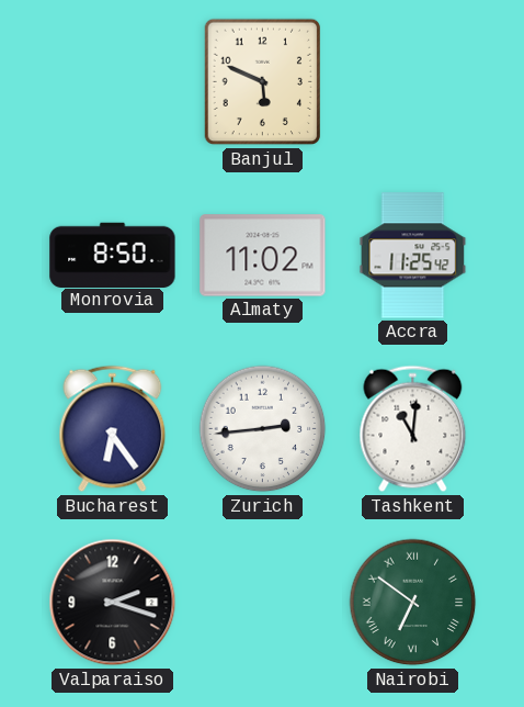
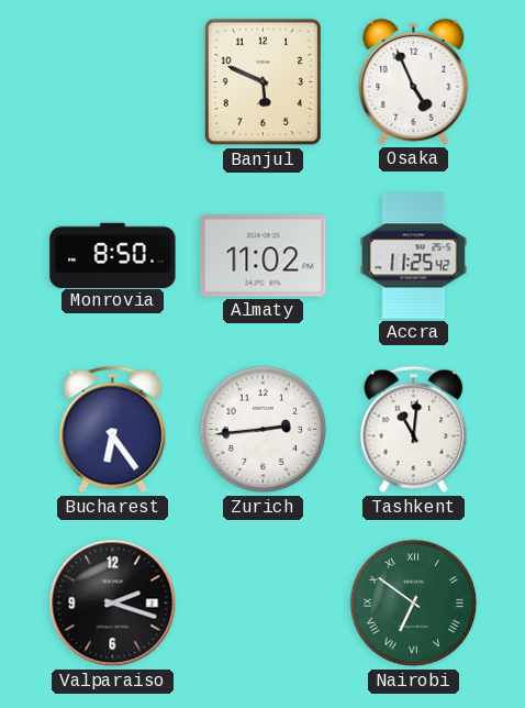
Osaka: none -> 4:56
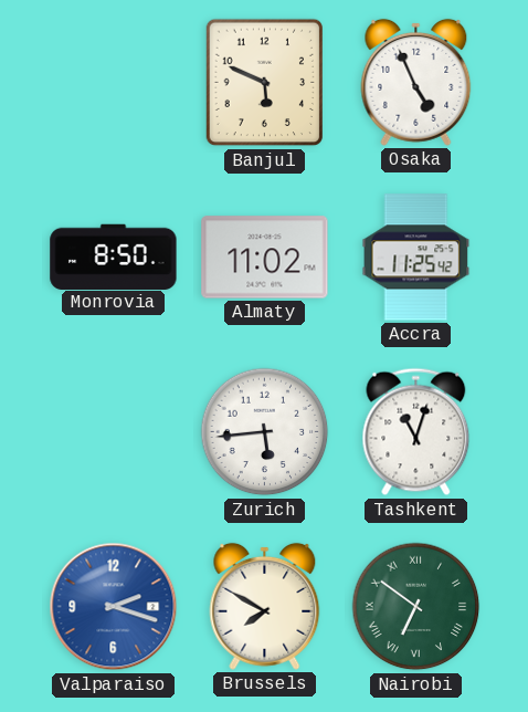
Bucharest: 6:24 -> none
Zurich: 2:44 -> 5:44
Tashkent: 11:01 -> 11:03
Valparaiso dial: black -> blue
Brussels: none -> 7:50
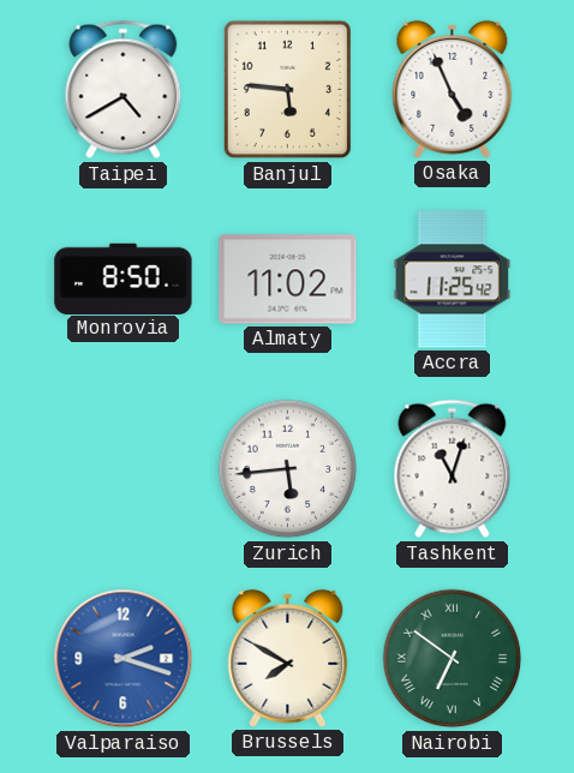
Taipei: none -> 4:40
Banjul: 5:49 -> 5:46
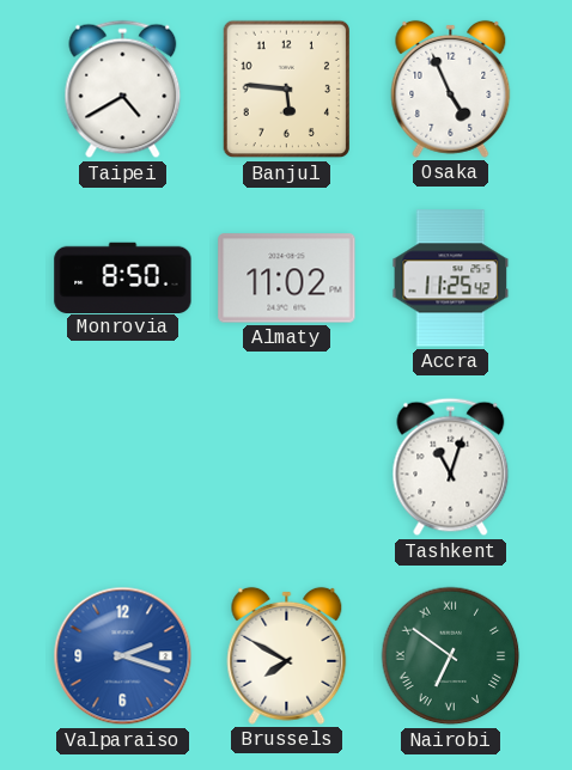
Zurich: 5:44 -> none
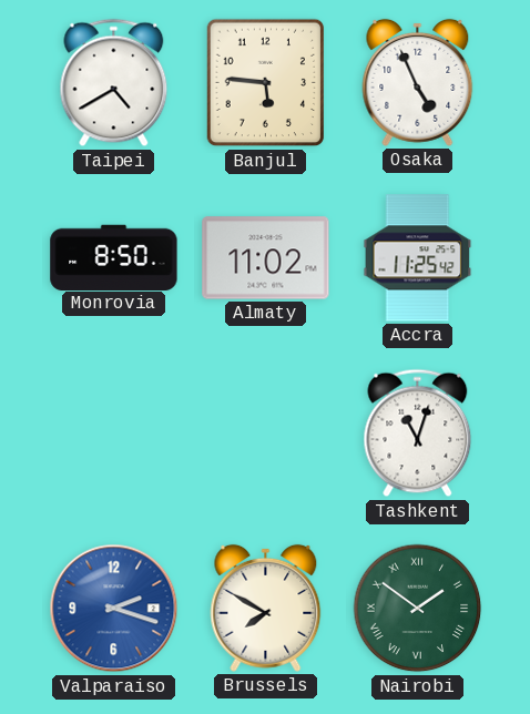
Nairobi: 6:51 -> 1:51
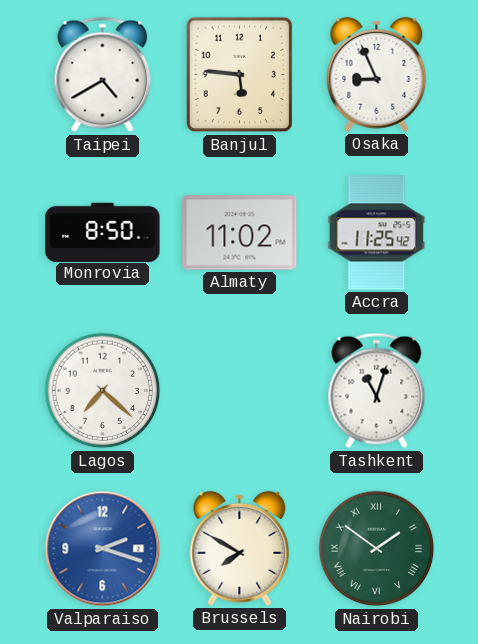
Osaka: 4:56 -> 8:56
Lagos: none -> 7:22
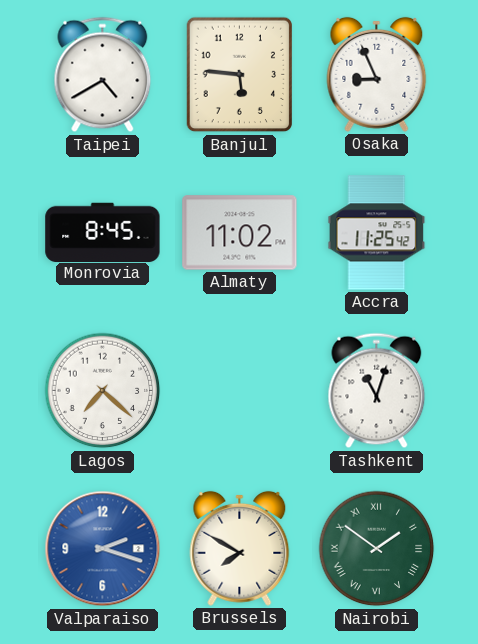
Monrovia: 8:50 -> 8:45
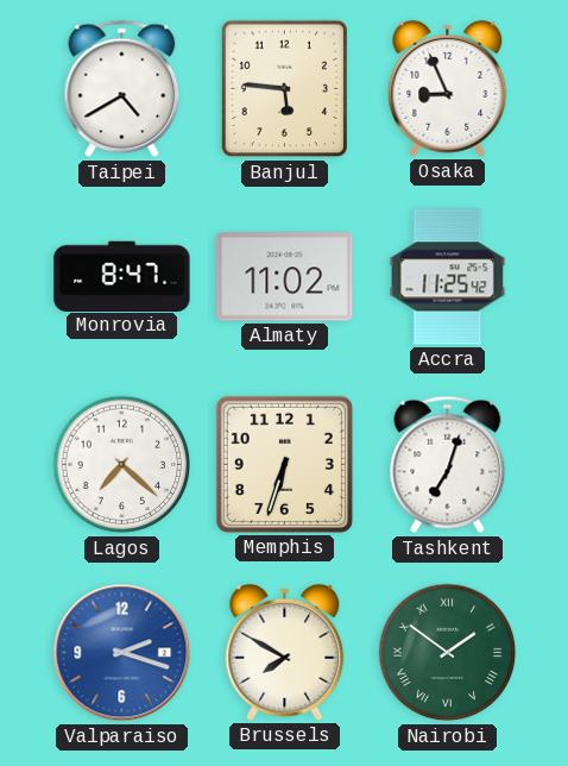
Monrovia: 8:45 -> 8:47
Memphis: none -> 6:33
Tashkent: 11:03 -> 7:03
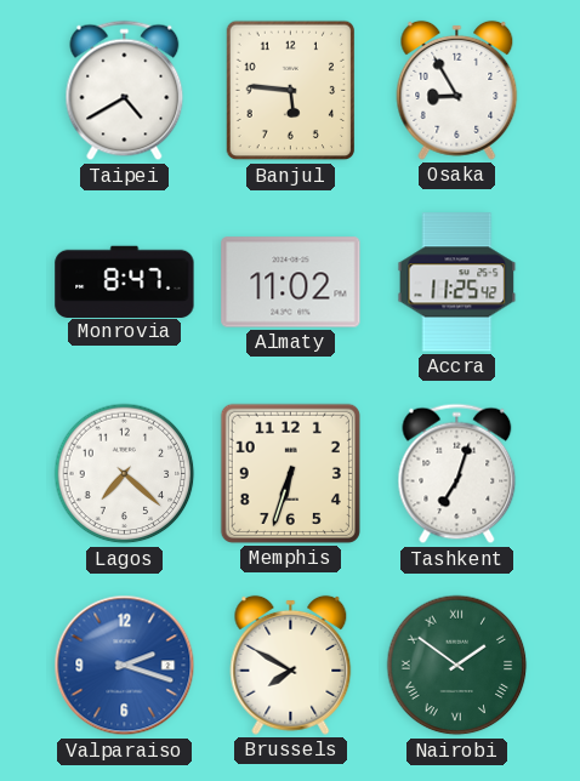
Osaka: 8:56 -> 8:55
